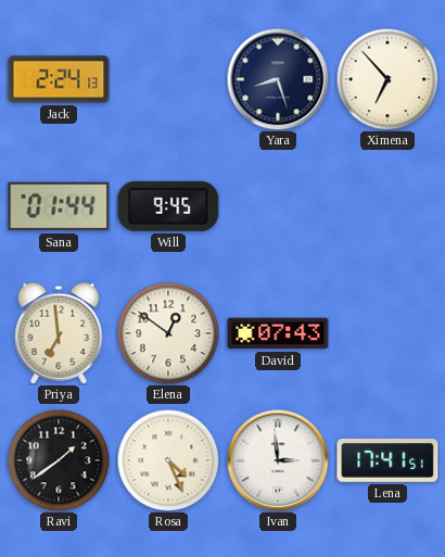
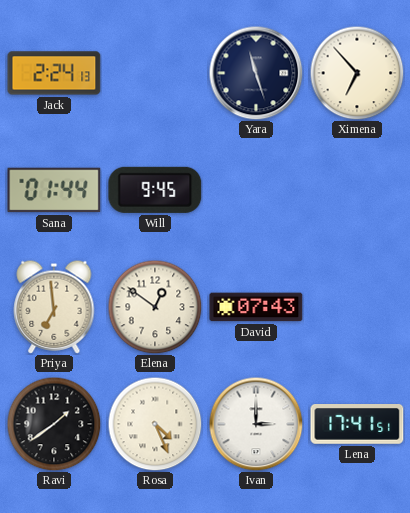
Yara: 8:27 -> 11:27
Ivan: 2:59 -> 3:00
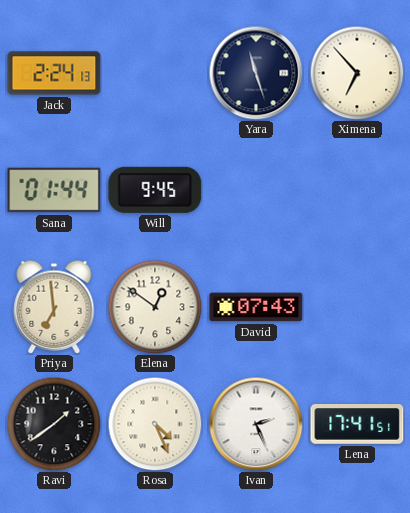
Ivan: 3:00 -> 2:26
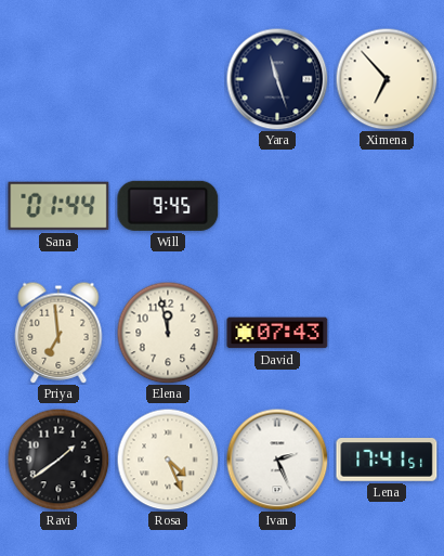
Jack: 2:24 -> none
Elena: 12:51 -> 11:58
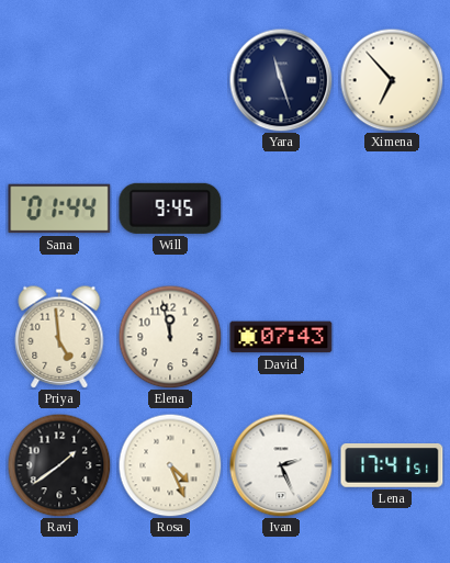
Priya: 6:59 -> 4:59
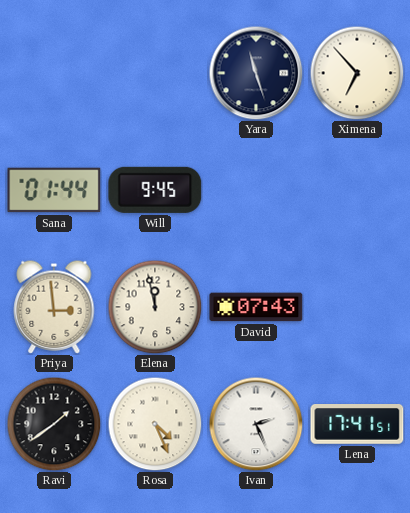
Priya: 4:59 -> 2:59
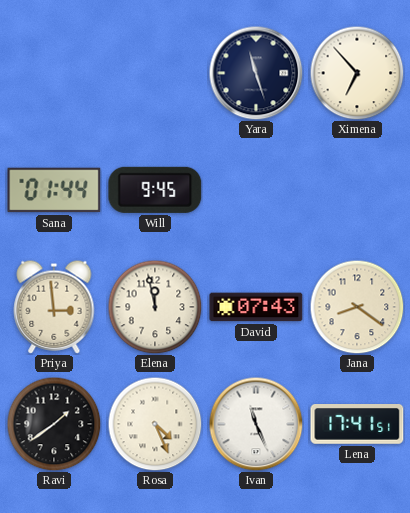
Jana: none -> 8:21
Ivan: 2:26 -> 11:26
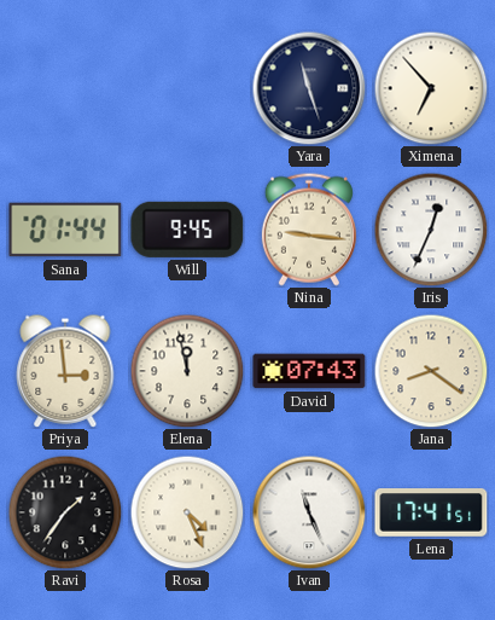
Nina: none -> 9:16
Iris: none -> 12:34
Ravi: 1:39 -> 1:36
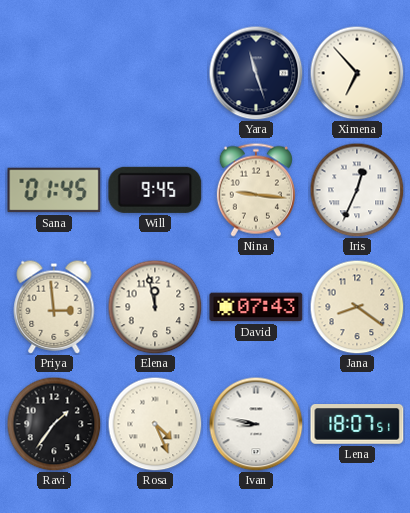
Sana: 01:44 -> 01:45
Ivan: 11:26 -> 8:47
Lena: 17:41 -> 18:07
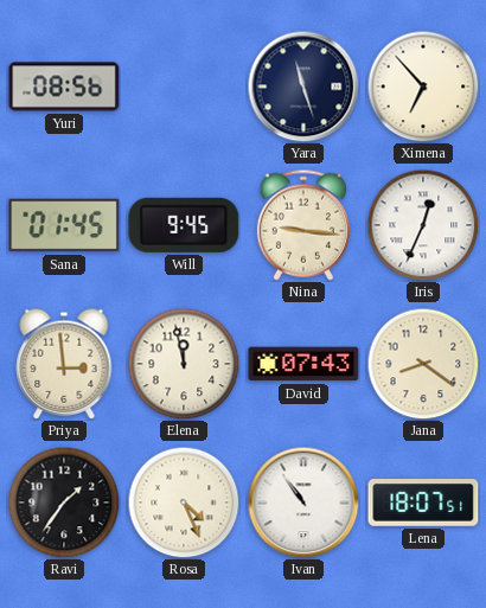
Yuri: none -> 08:56
Ivan: 8:47 -> 10:54
